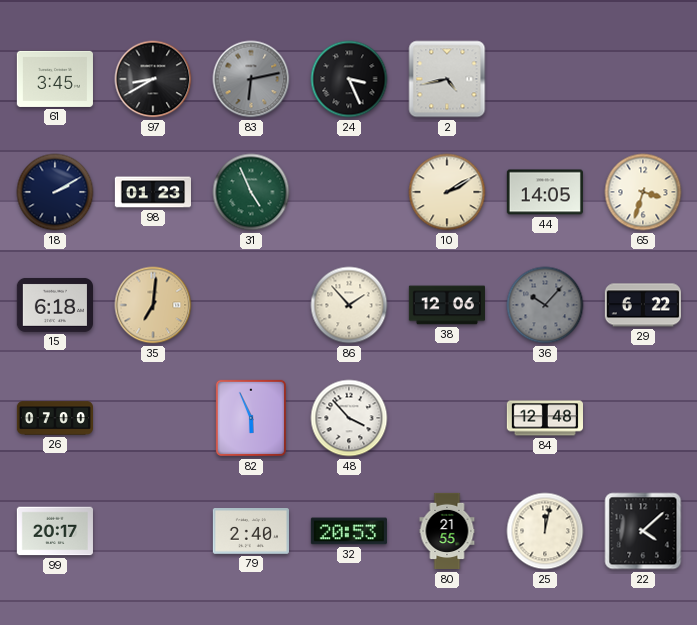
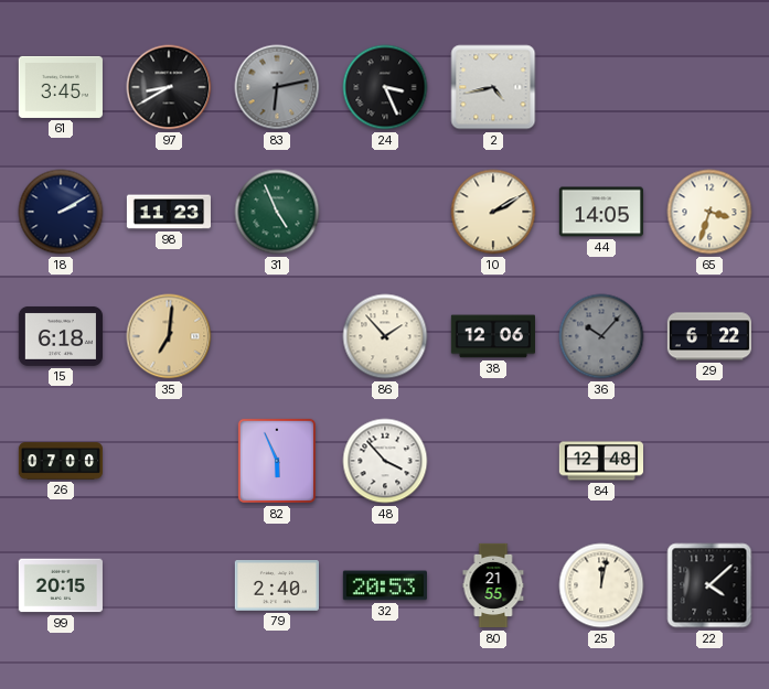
98: 01:23 -> 11:23
99: 20:17 -> 20:15
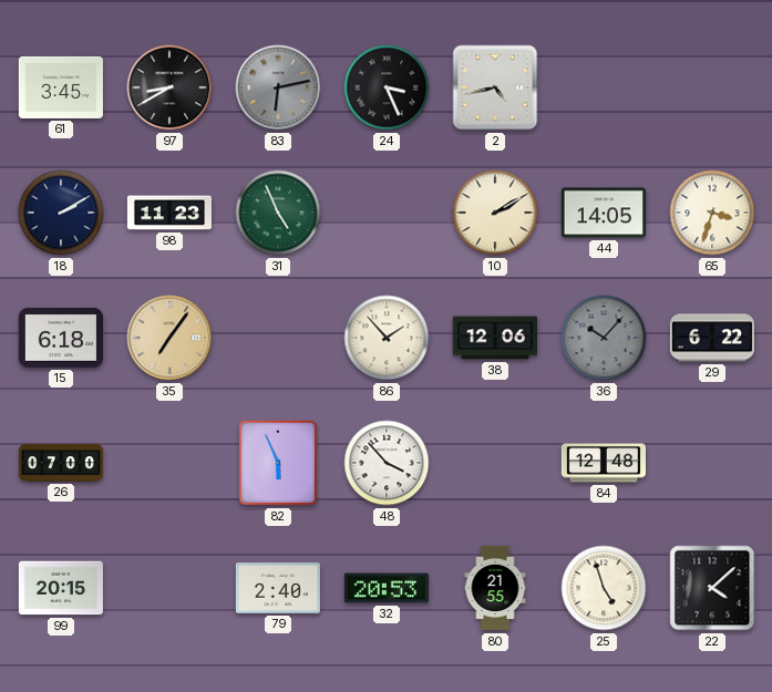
35: 7:01 -> 7:06
25: 12:02 -> 4:57
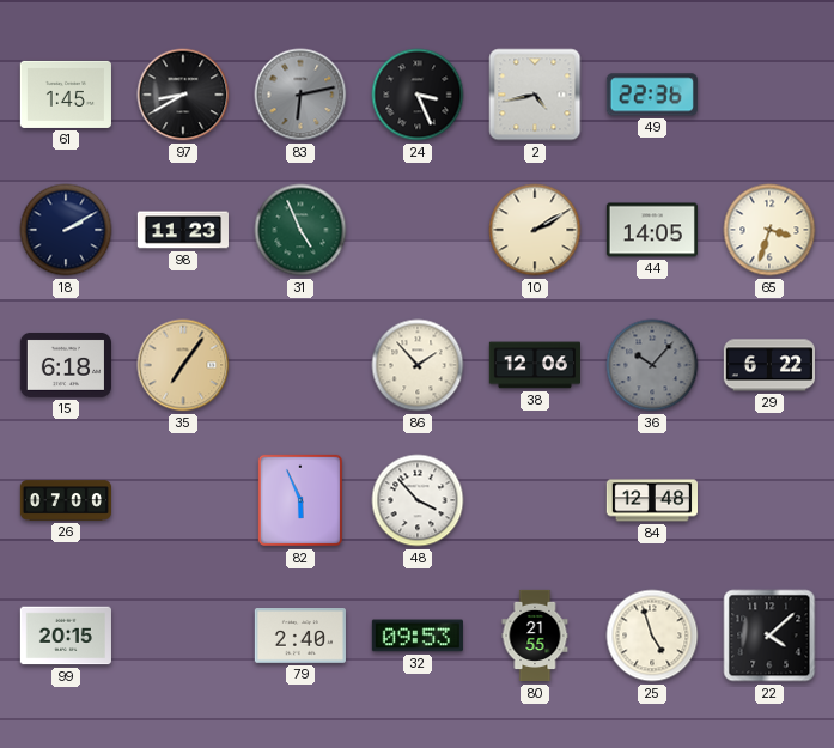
61: 3:45 -> 1:45
49: none -> 22:36
32: 20:53 -> 09:53
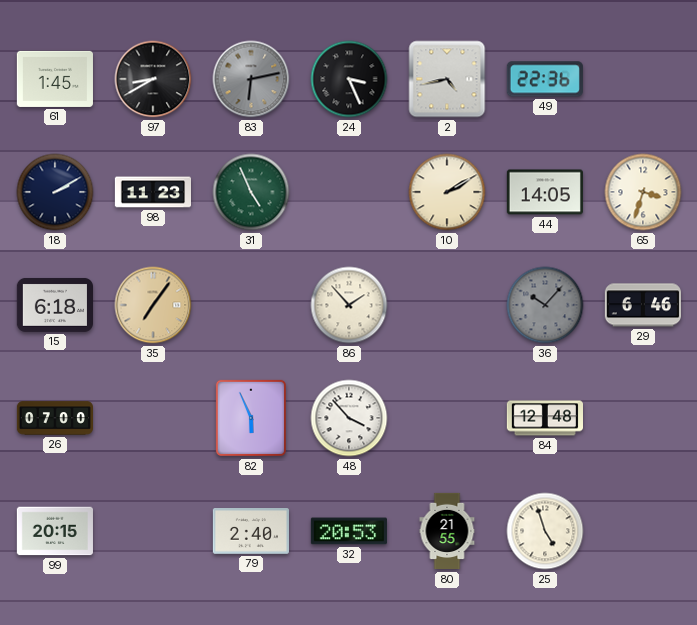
38: 12:06 -> none
29: 6:22 -> 6:46
32: 09:53 -> 20:53
22: 4:08 -> none
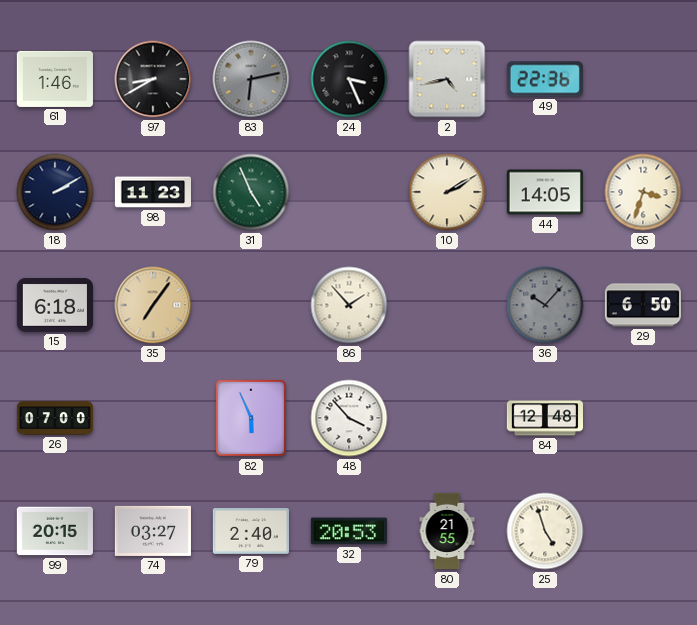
61: 1:45 -> 1:46
29: 6:46 -> 6:50
74: none -> 03:27
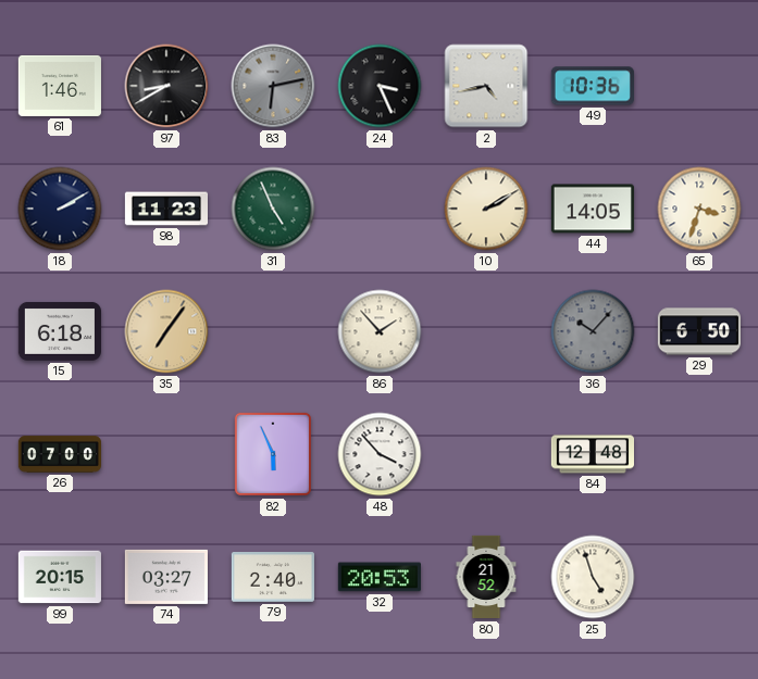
49: 22:36 -> 10:36
80: 21:55 -> 21:52
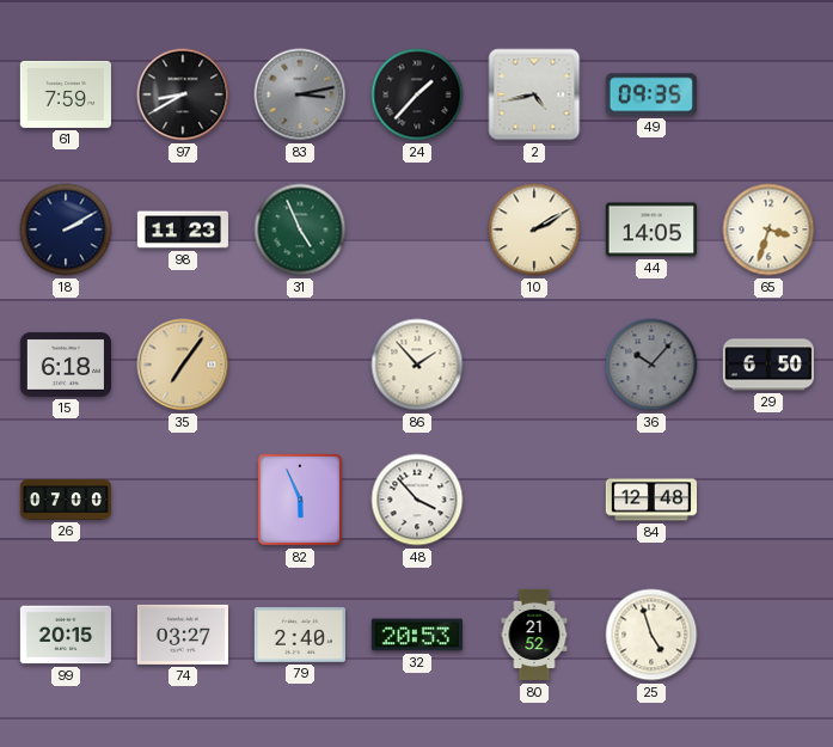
61: 1:46 -> 7:59
83: 6:13 -> 3:13
24: 3:26 -> 1:37
49: 10:36 -> 09:35
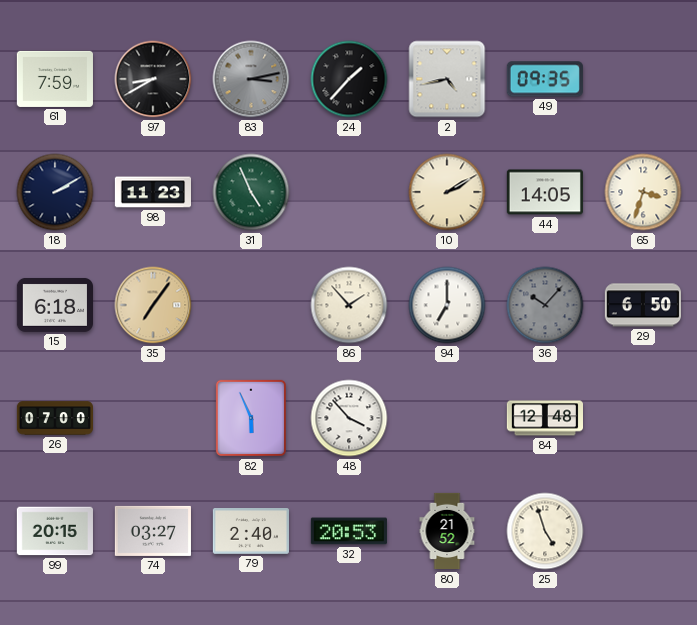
94: none -> 7:00
